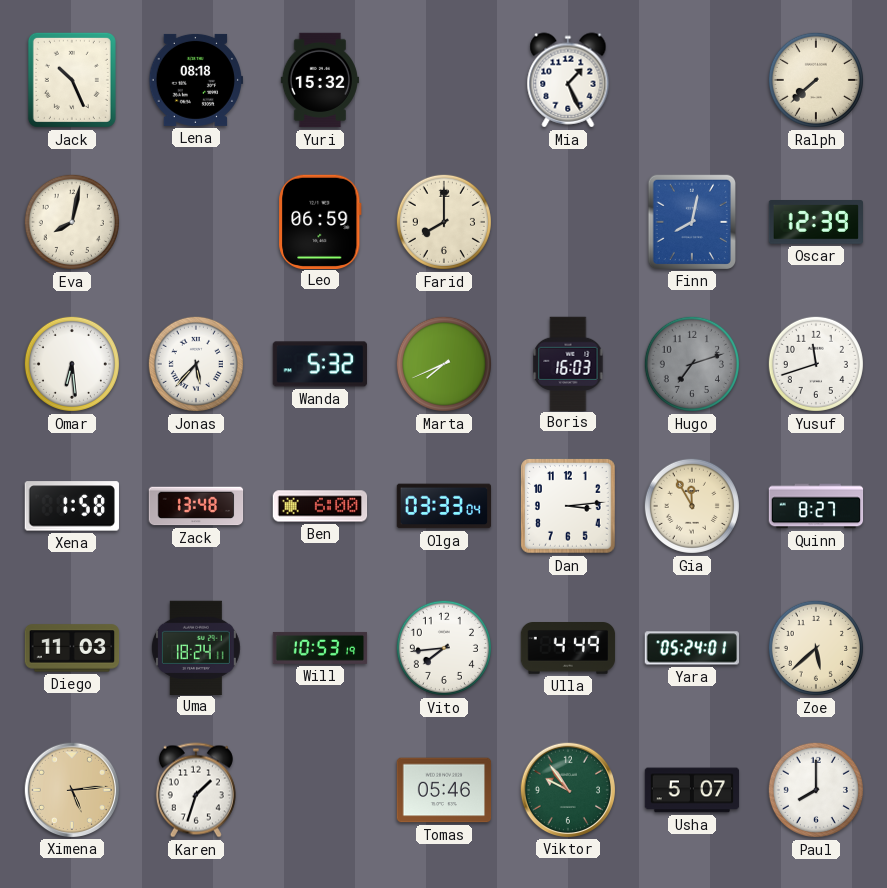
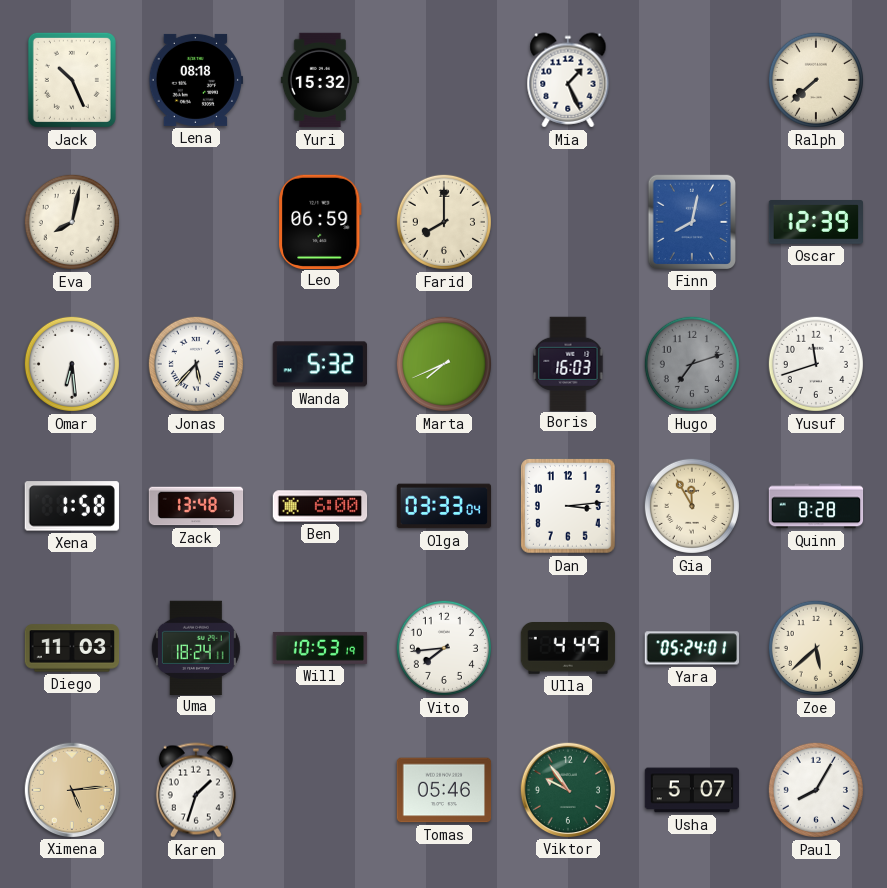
Quinn: 8:27 -> 8:28
Paul: 8:00 -> 8:05
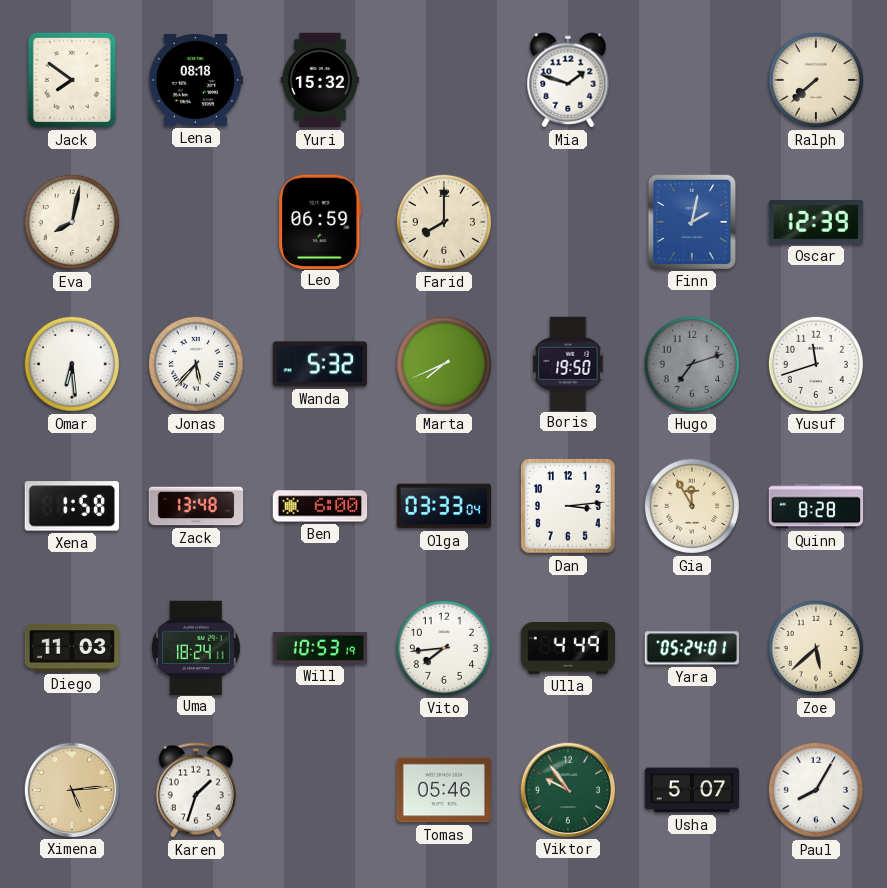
Jack: 10:26 -> 7:51
Mia: 1:26 -> 1:48
Finn: 8:02 -> 2:02
Boris: 16:03 -> 19:50
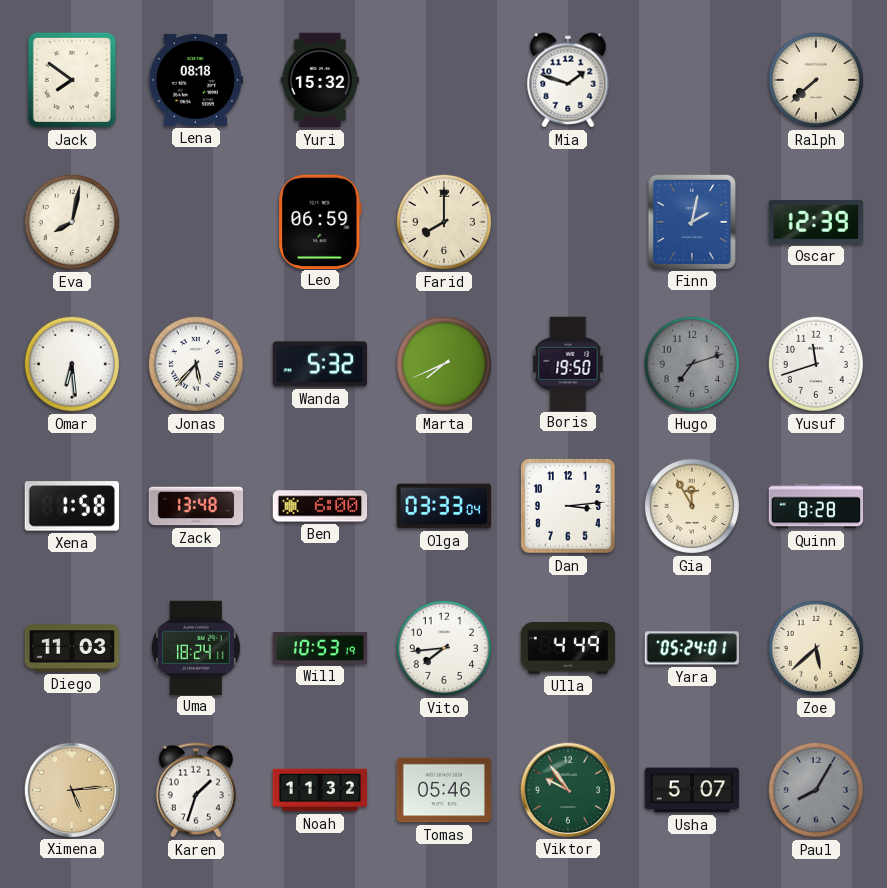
Noah: none -> 11:32
Paul dial: white -> grey
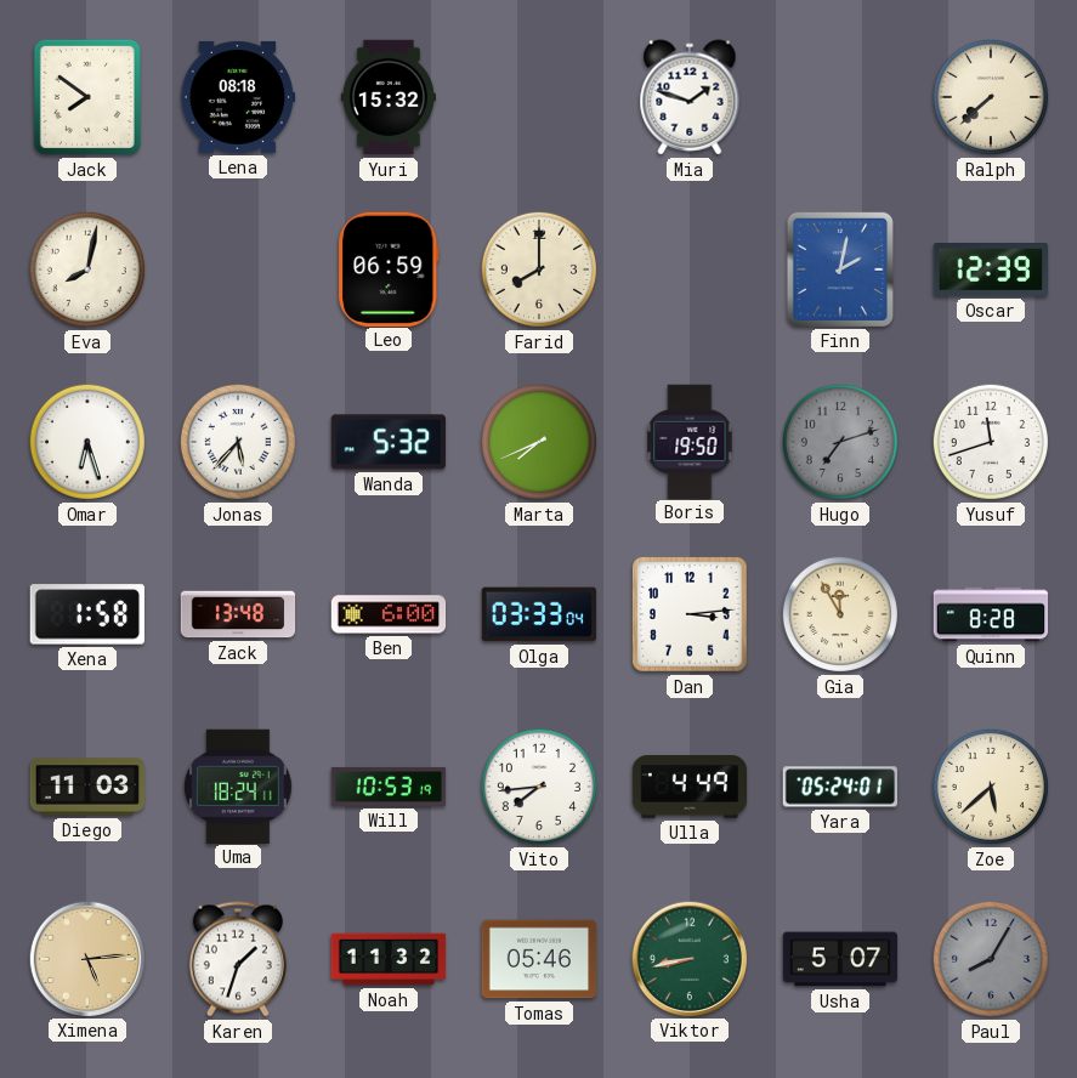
Omar: 6:29 -> 6:27
Viktor: 9:54 -> 8:43
